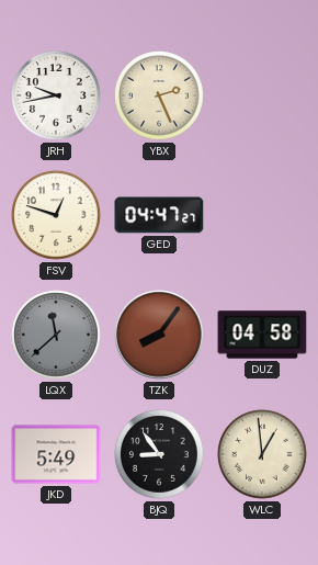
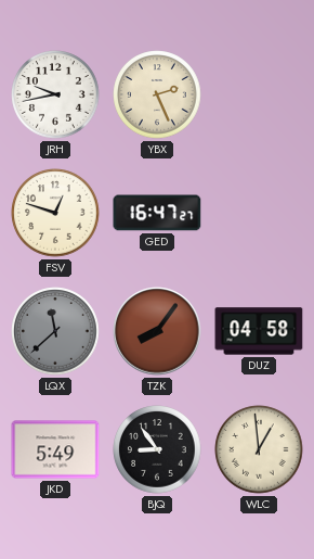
GED: 04:47 -> 16:47
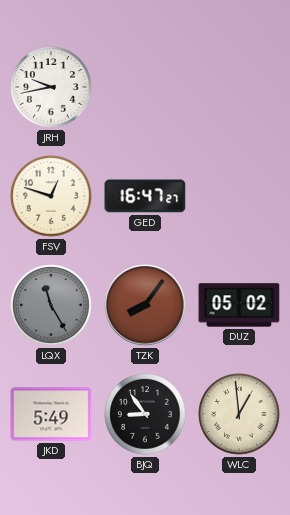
YBX: 2:26 -> none
LQX: 11:38 -> 11:25
DUZ: 04:58 -> 05:02
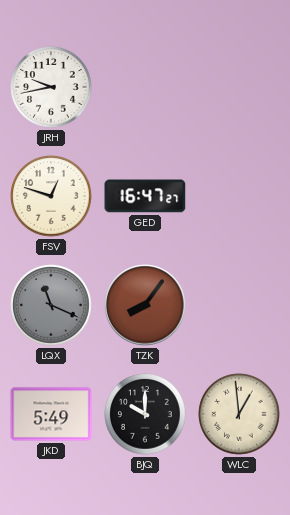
LQX: 11:25 -> 11:19
DUZ: 05:02 -> none
BJQ: 8:54 -> 10:00
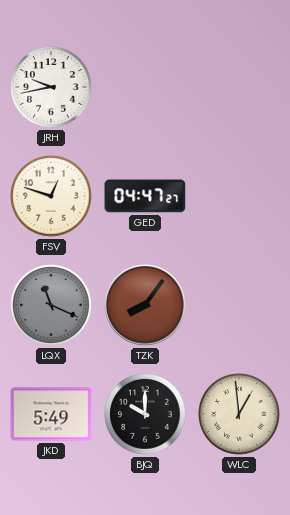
GED: 16:47 -> 04:47
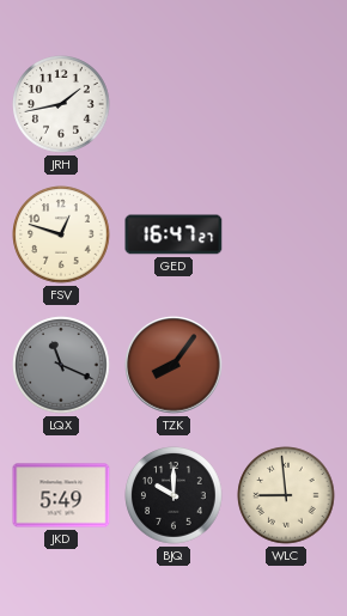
JRH: 9:43 -> 1:43
GED: 04:47 -> 16:47
WLC: 12:59 -> 8:59
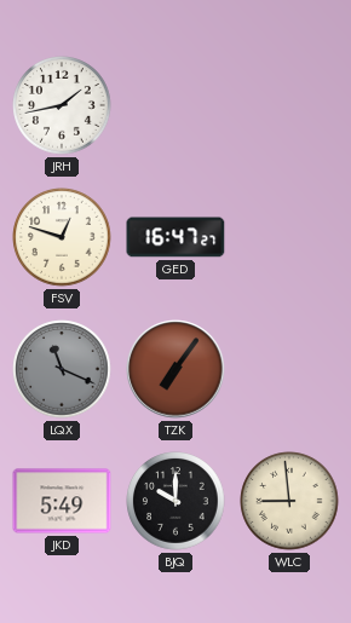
TZK: 8:06 -> 7:06
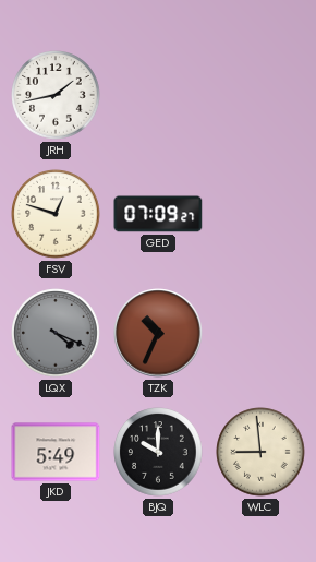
GED: 16:47 -> 07:09
LQX: 11:19 -> 4:19
TZK: 7:06 -> 10:34
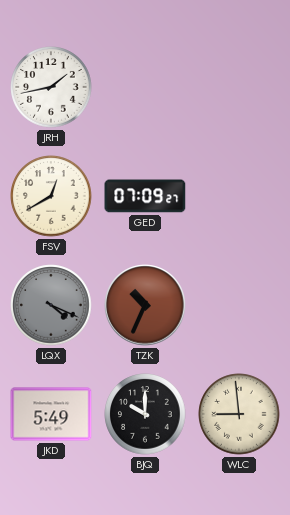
FSV: 12:48 -> 12:40
